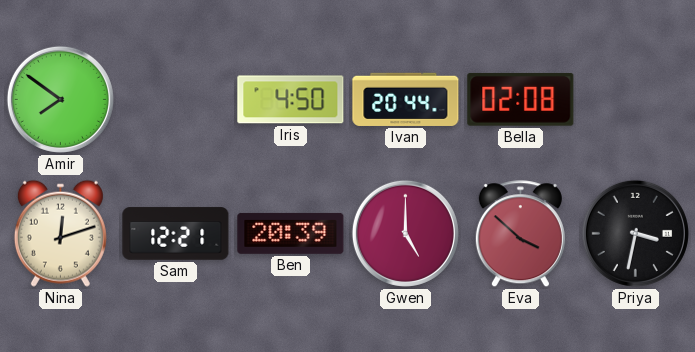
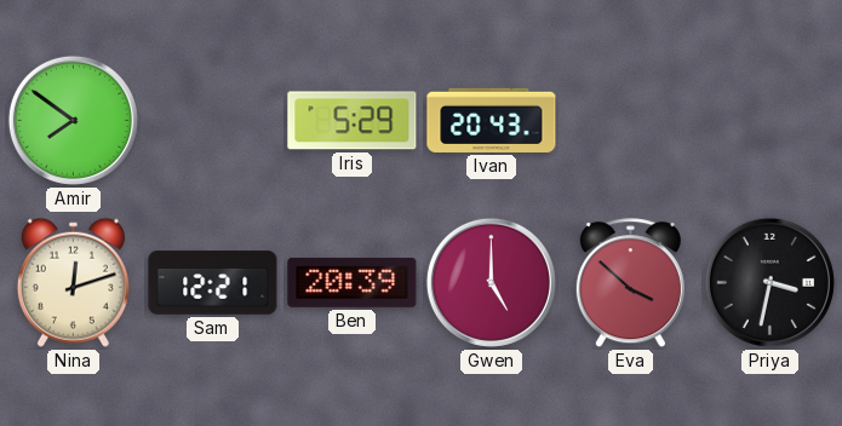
Iris: 4:50 -> 5:29
Ivan: 20:44 -> 20:43
Bella: 02:08 -> none
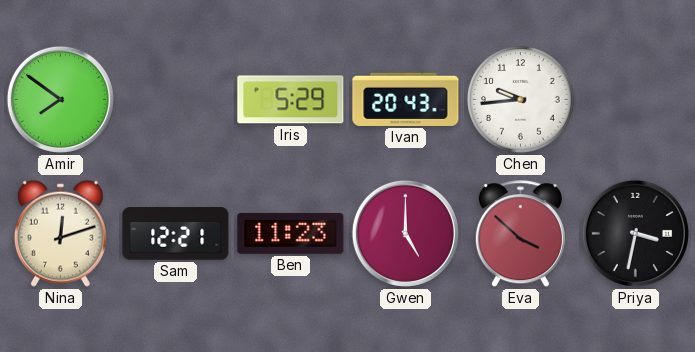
Chen: none -> 9:44
Ben: 20:39 -> 11:23
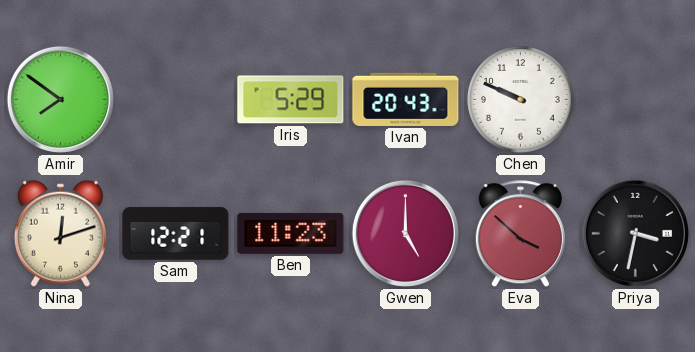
Chen: 9:44 -> 9:49
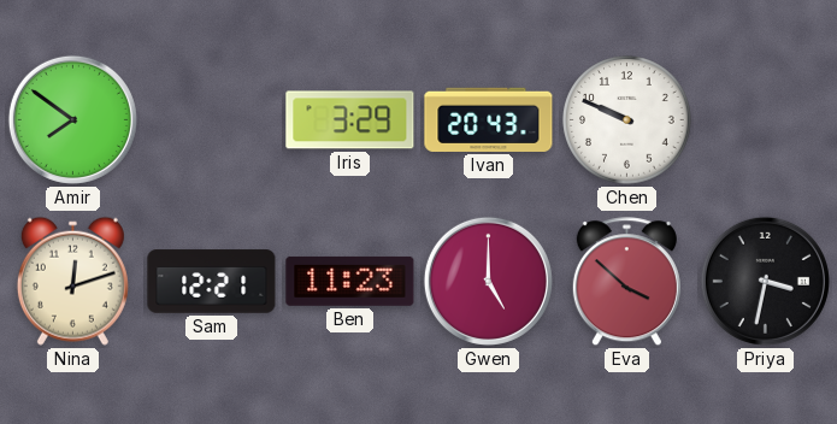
Iris: 5:29 -> 3:29
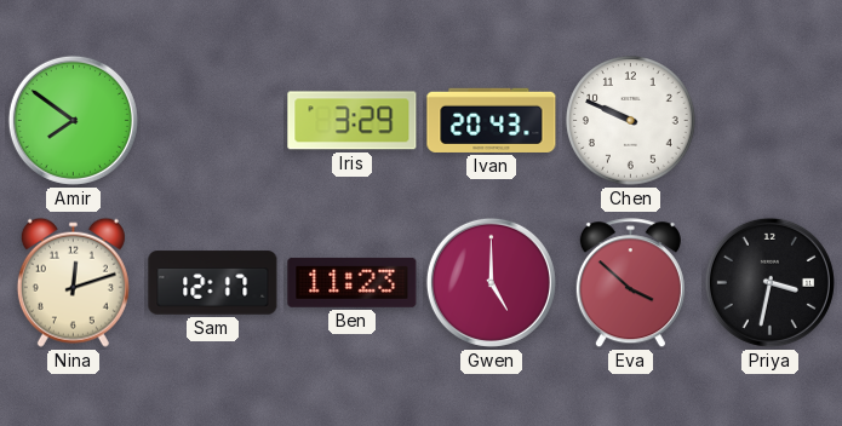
Sam: 12:21 -> 12:17
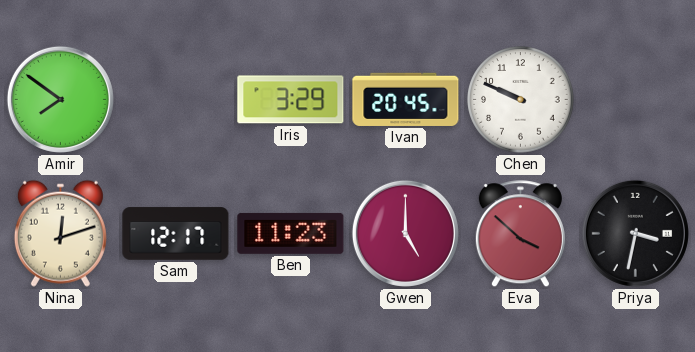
Ivan: 20:43 -> 20:45
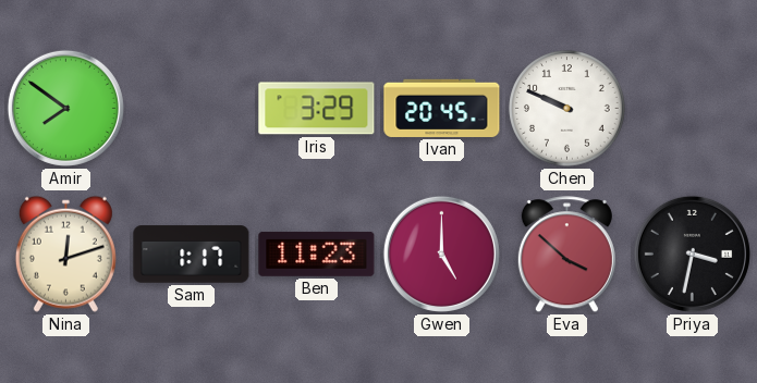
Sam: 12:17 -> 1:17
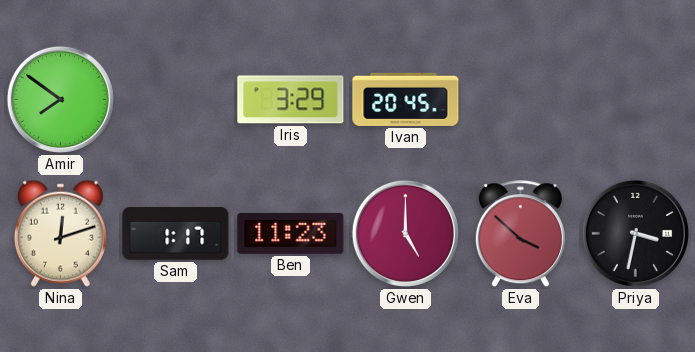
Chen: 9:49 -> none
